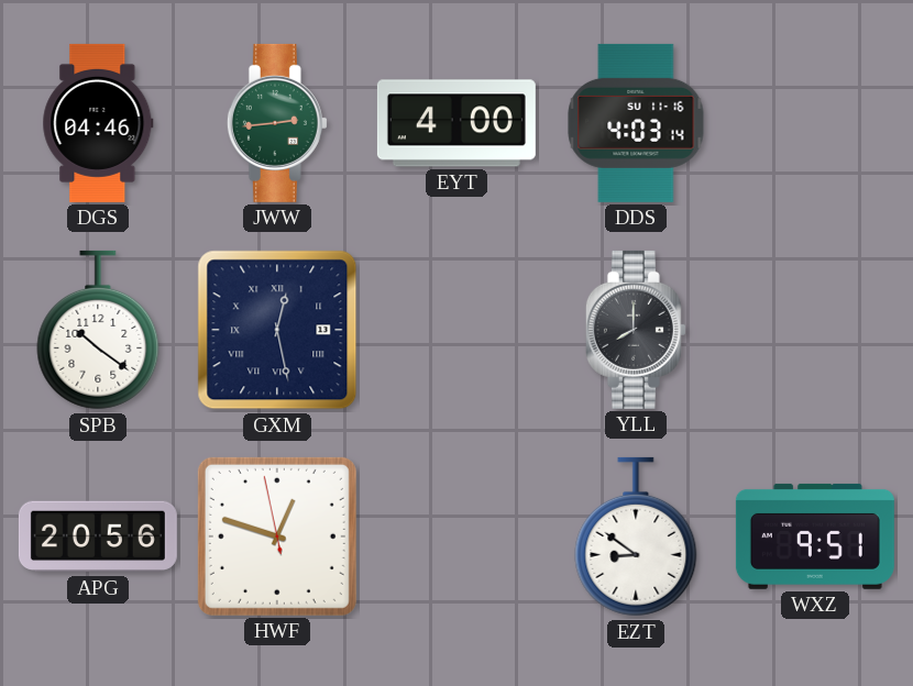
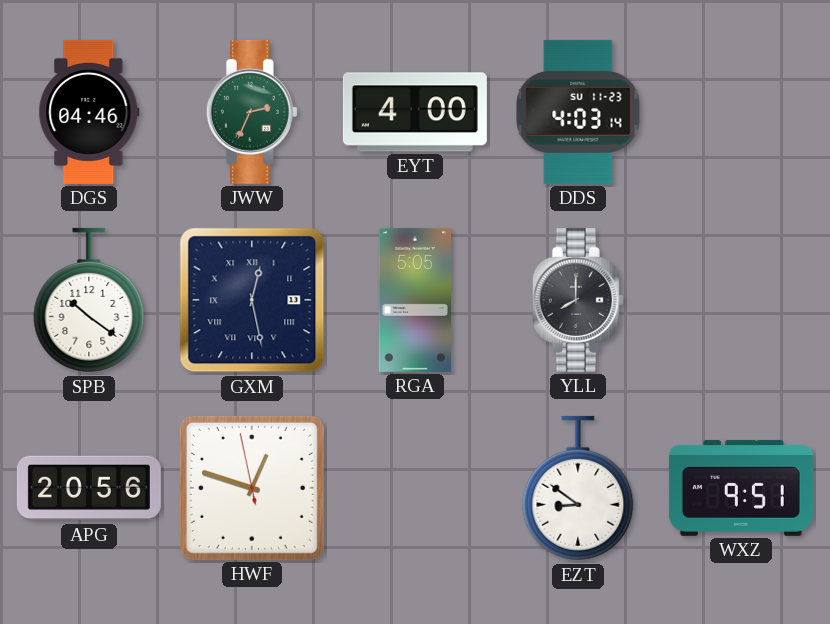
JWW: 2:44 -> 2:34
DDS date: SU 11-16 -> SU 11-23
RGA: none -> 5:05
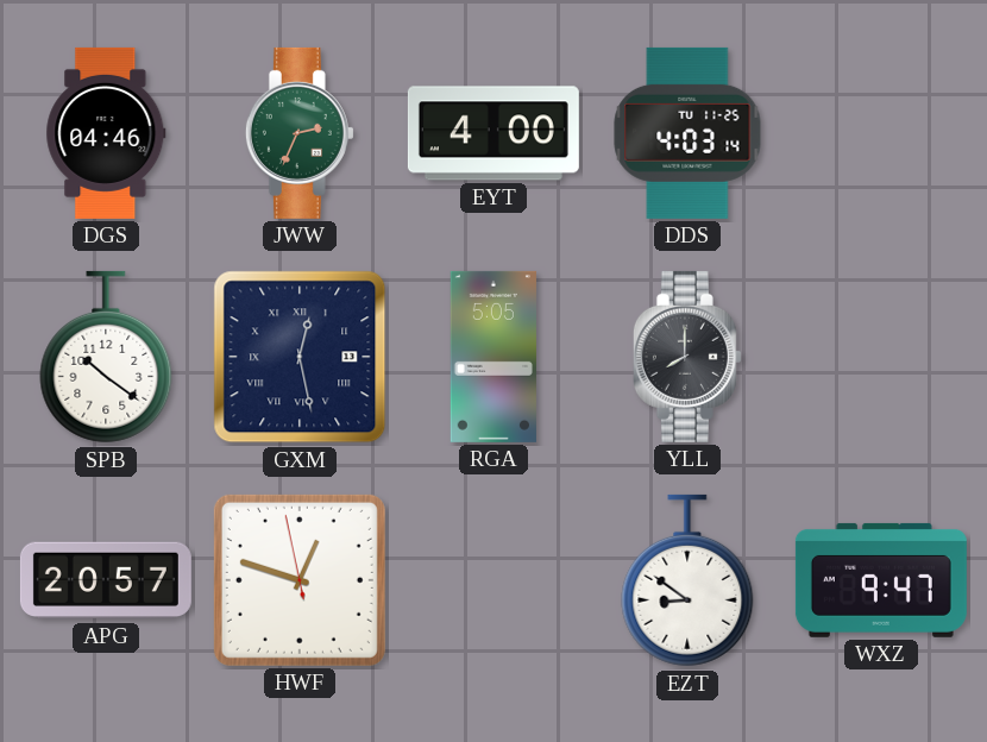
DDS date: SU 11-23 -> TU 11-25
APG: 20:56 -> 20:57
WXZ: 9:51 -> 9:47
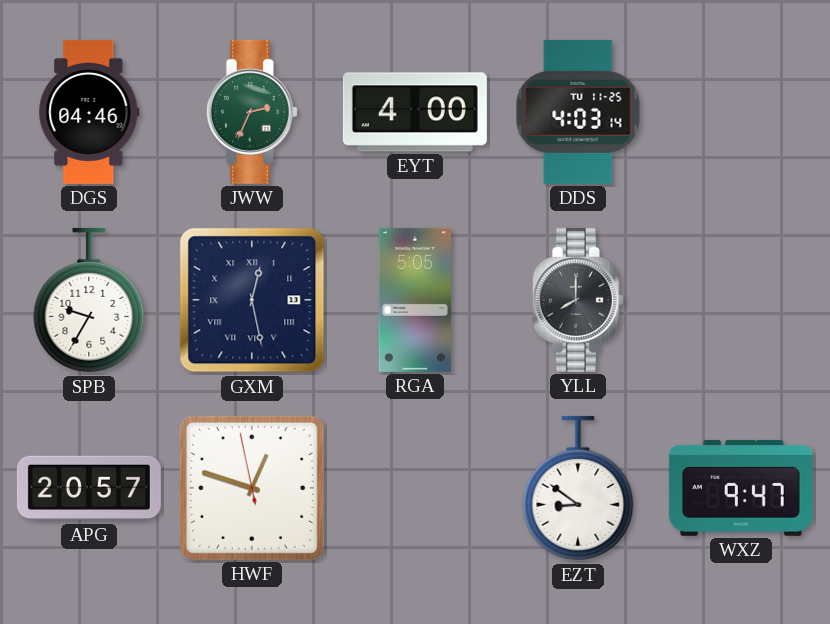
SPB: 10:21 -> 9:35
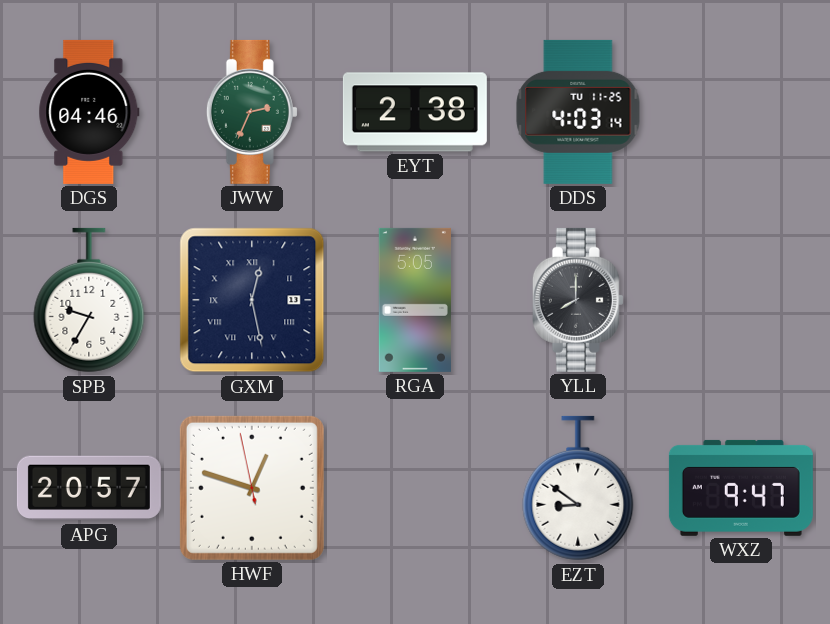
EYT: 4:00 -> 2:38
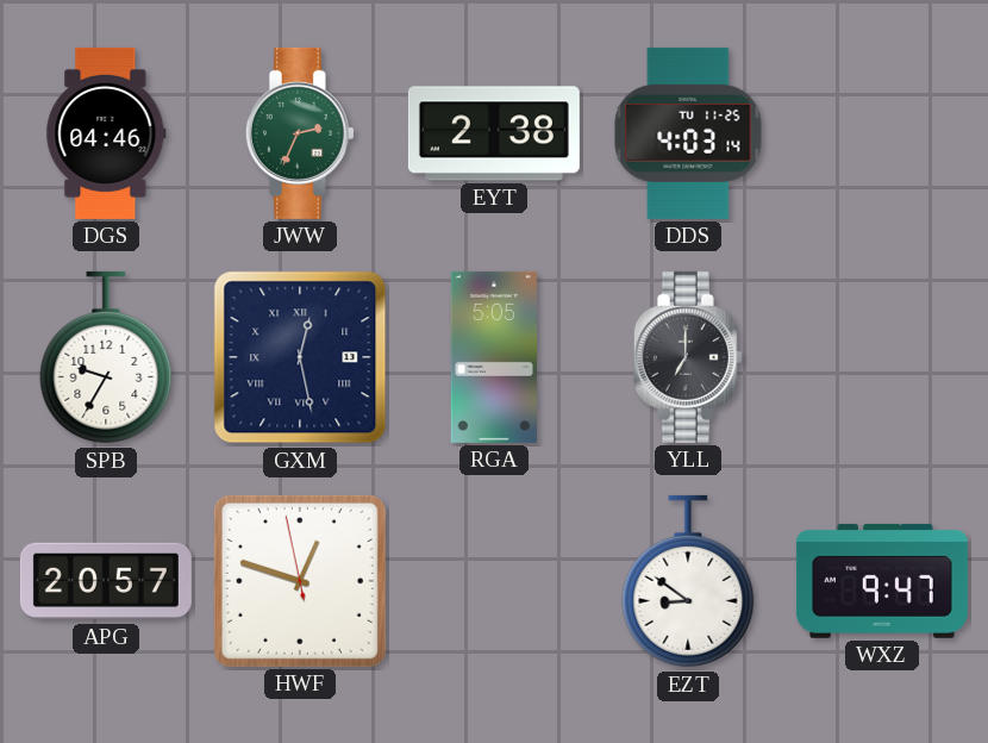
YLL: 8:00 -> 7:00
